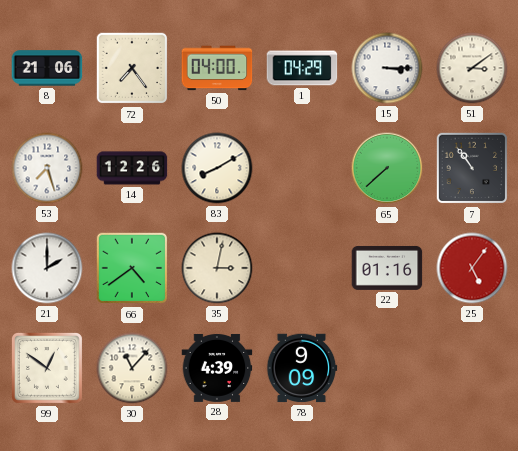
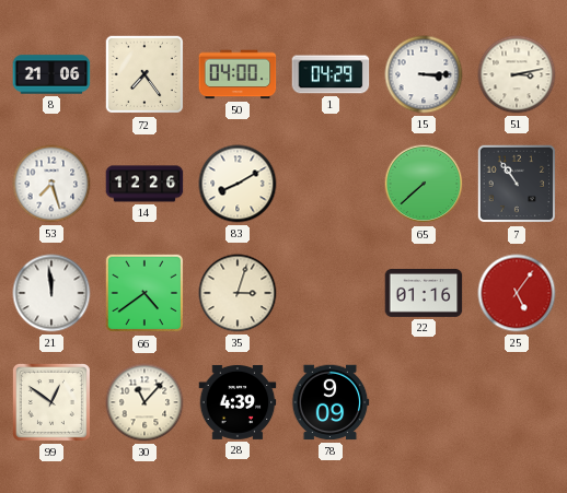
51: 3:09 -> 3:13
21: 2:00 -> 11:59
35: 3:02 -> 3:03
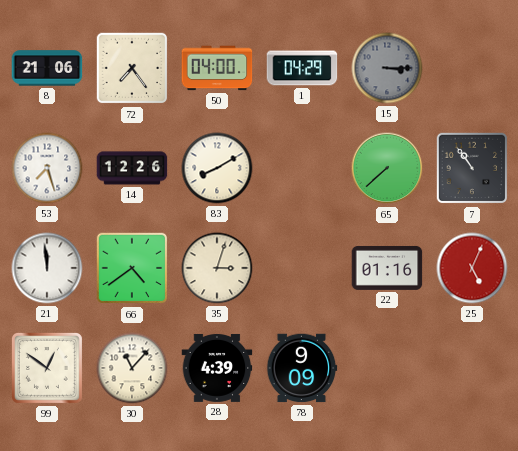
15 dial: white -> grey
51: 3:13 -> none
25: 5:06 -> 5:04
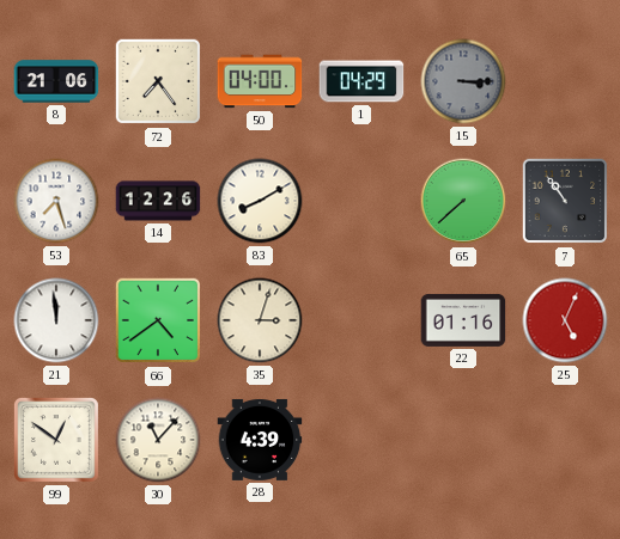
78: 9:09 -> none
